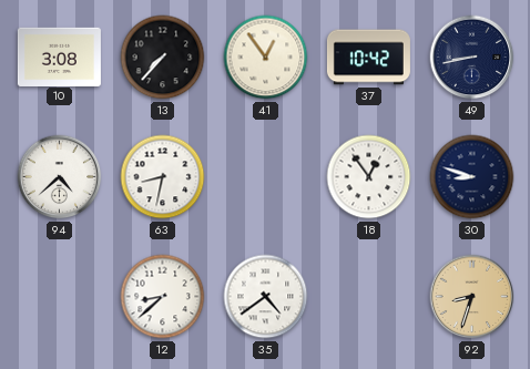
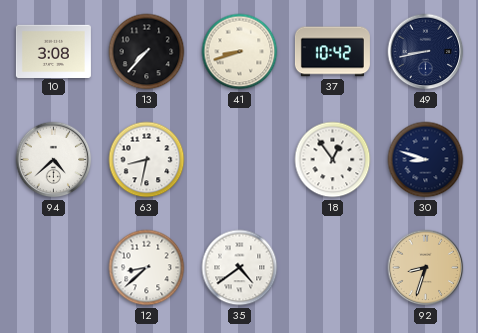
41: 12:54 -> 8:42
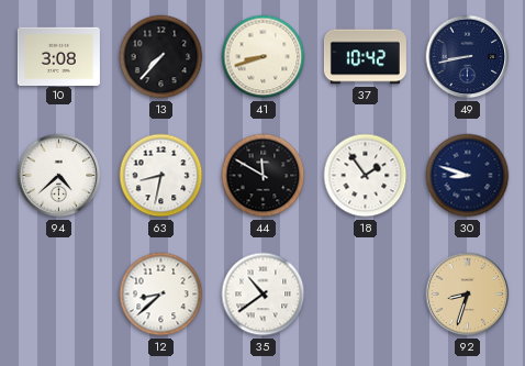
44: none -> 11:50
18: 12:54 -> 1:54
35: 4:39 -> 10:39
